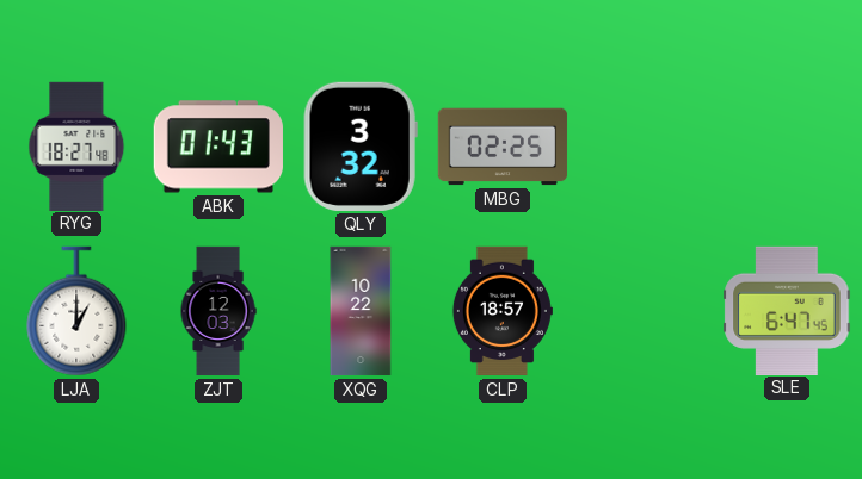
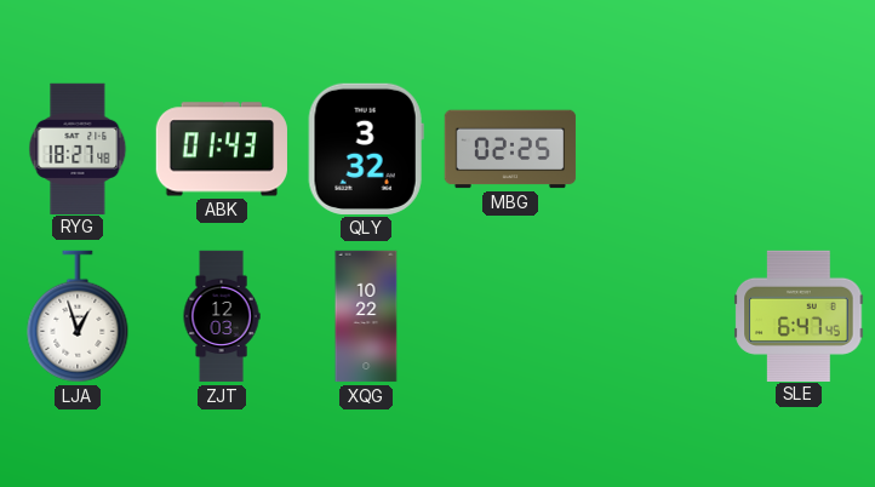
LJA: 1:00 -> 12:57
CLP: 18:57 -> none
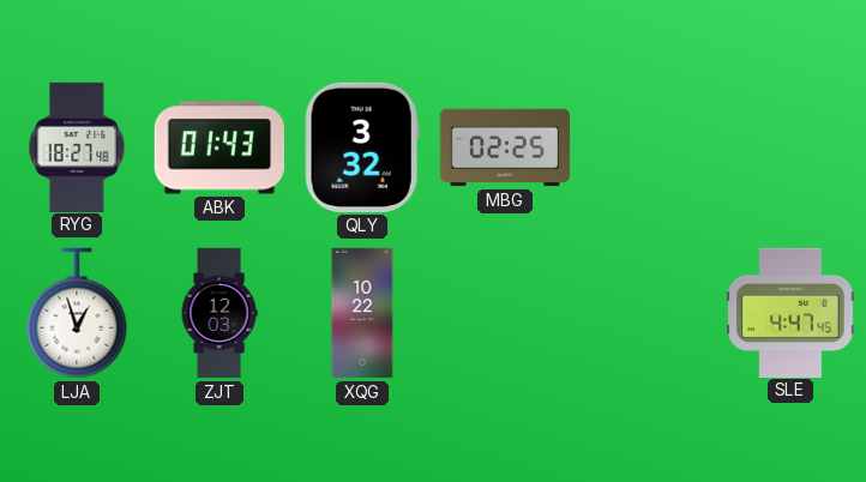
SLE: 6:47 -> 4:47
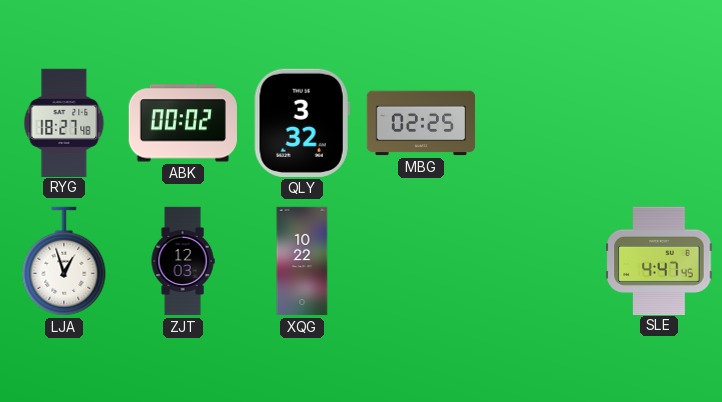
ABK: 01:43 -> 00:02
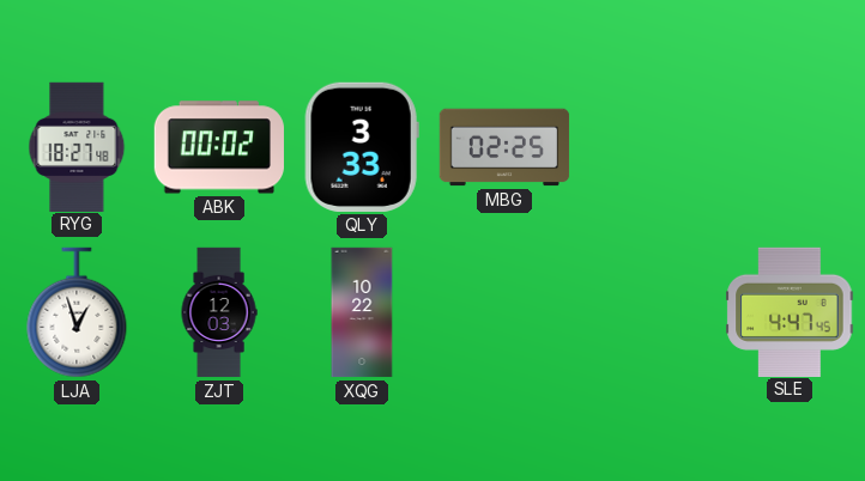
QLY: 3:32 -> 3:33
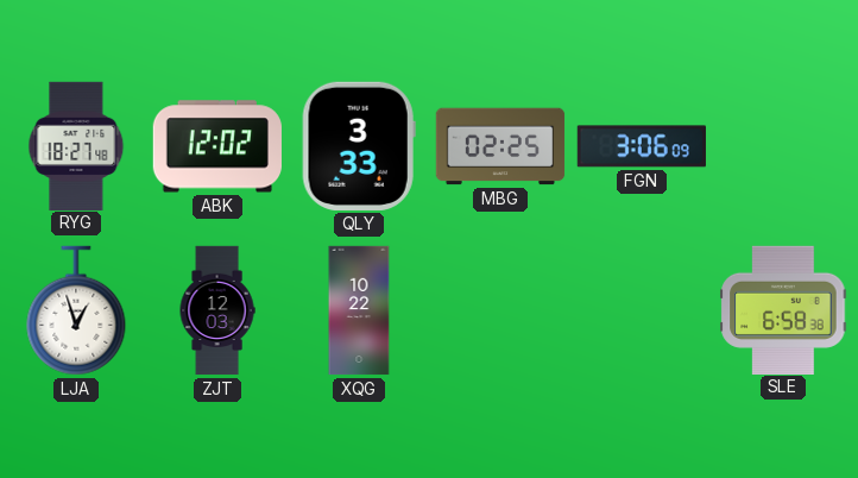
ABK: 00:02 -> 12:02
FGN: none -> 3:06
SLE: 4:47 -> 6:58
